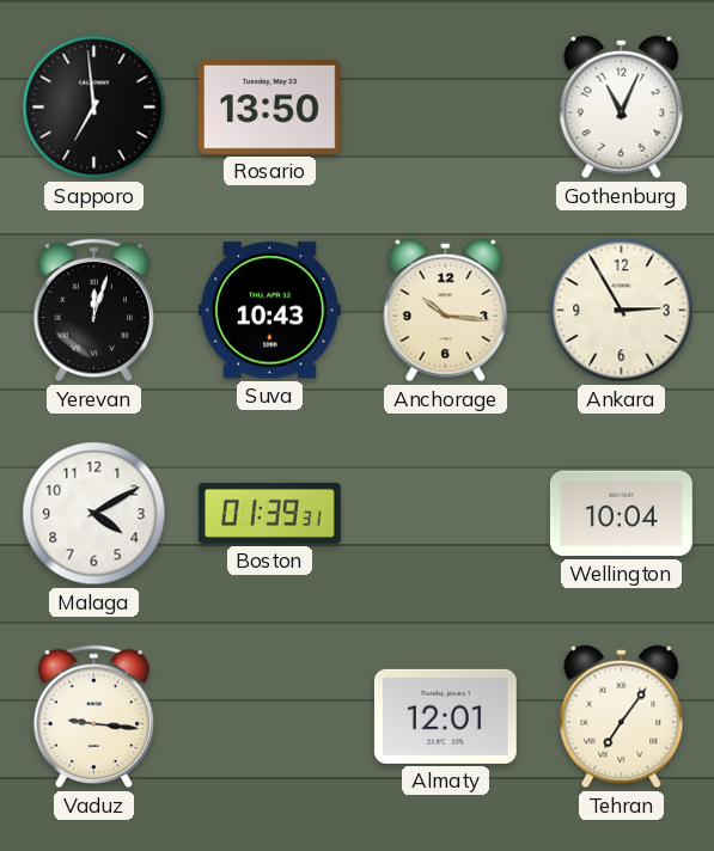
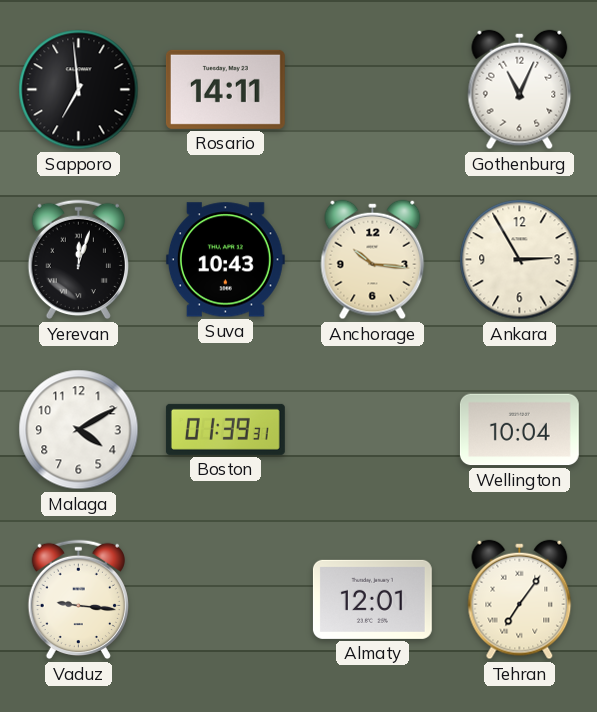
Rosario: 13:50 -> 14:11
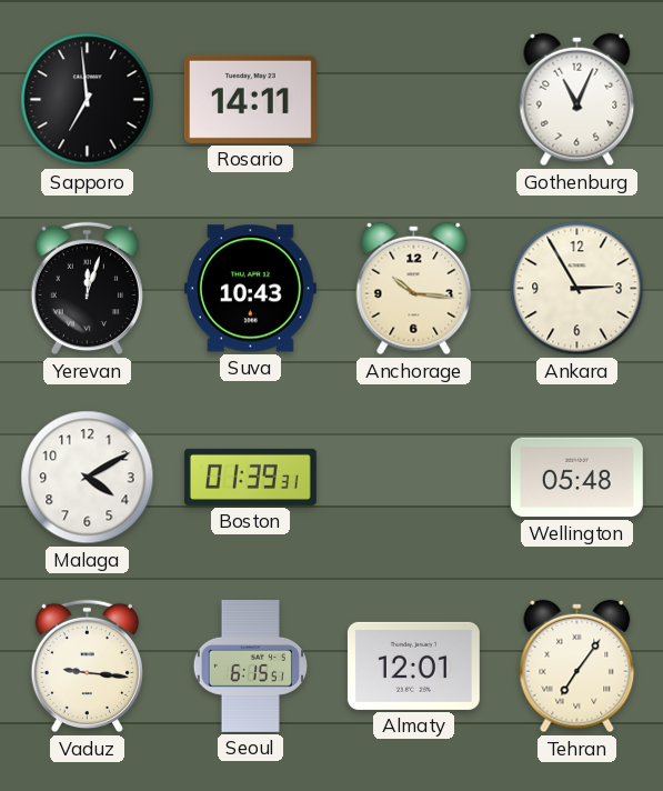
Wellington: 10:04 -> 05:48
Seoul: none -> 6:15
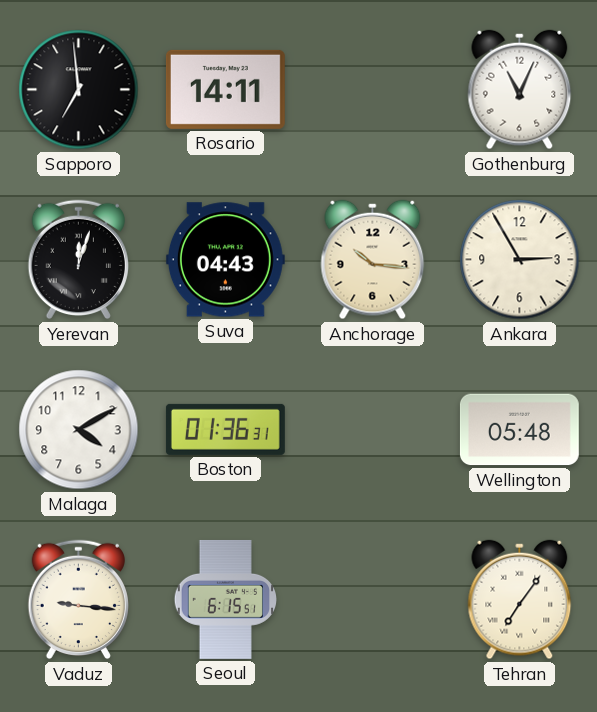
Suva: 10:43 -> 04:43
Boston: 01:39 -> 01:36
Almaty: 12:01 -> none
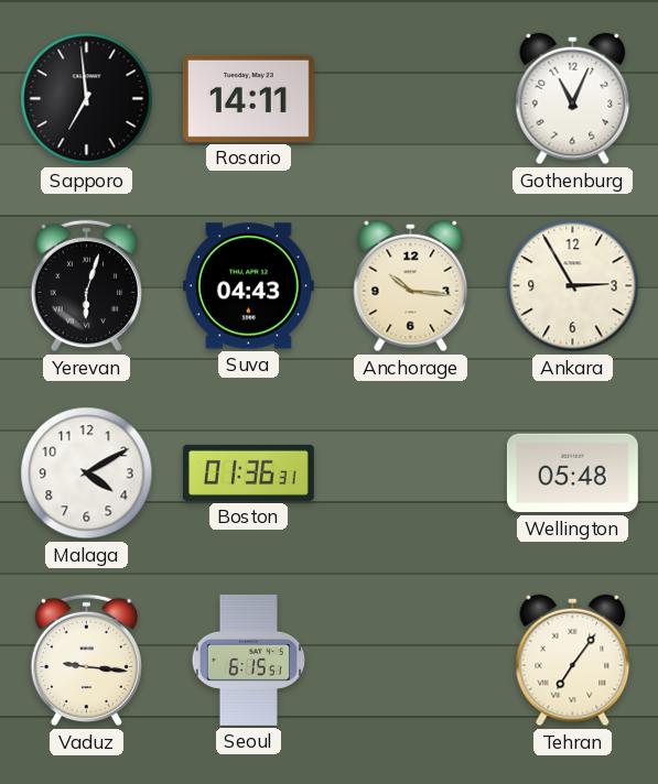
Yerevan: 12:03 -> 6:03
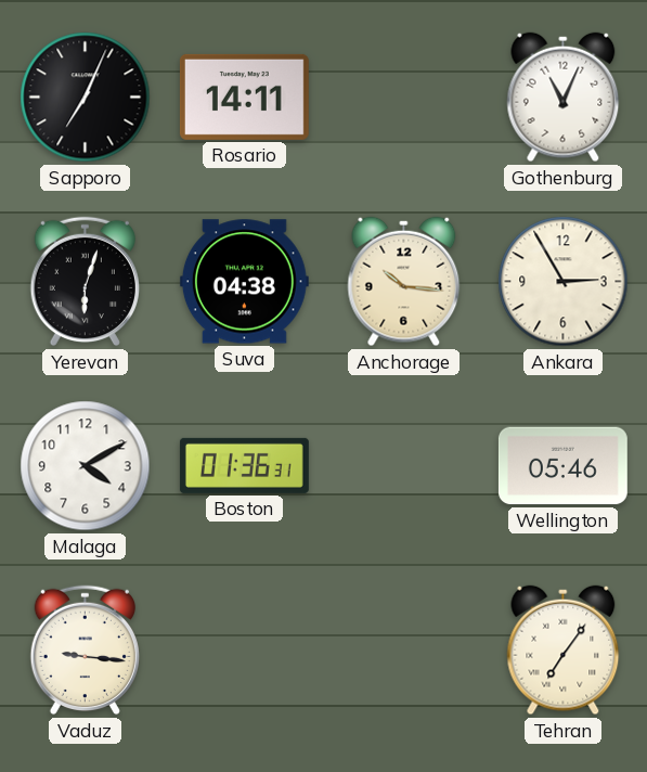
Sapporo: 6:59 -> 7:04
Suva: 04:43 -> 04:38
Wellington: 05:48 -> 05:46
Seoul: 6:15 -> none
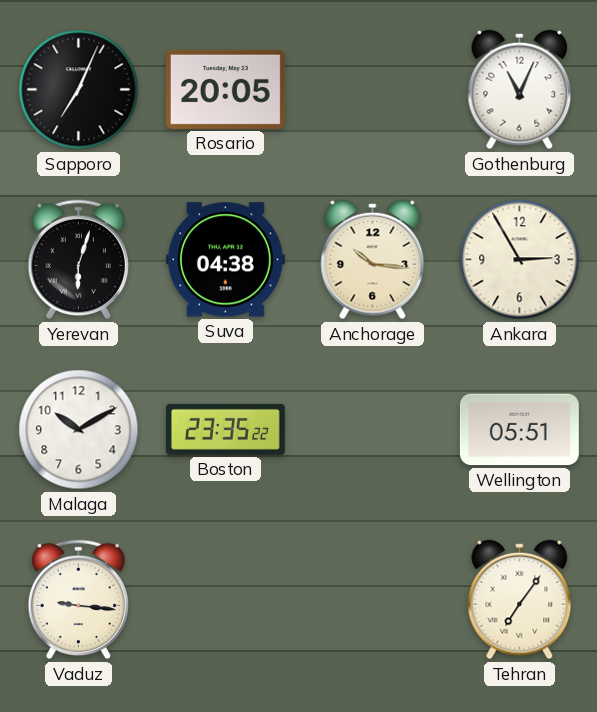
Rosario: 14:11 -> 20:05
Malaga: 4:10 -> 10:10
Boston: 01:36 -> 23:35
Wellington: 05:46 -> 05:51
